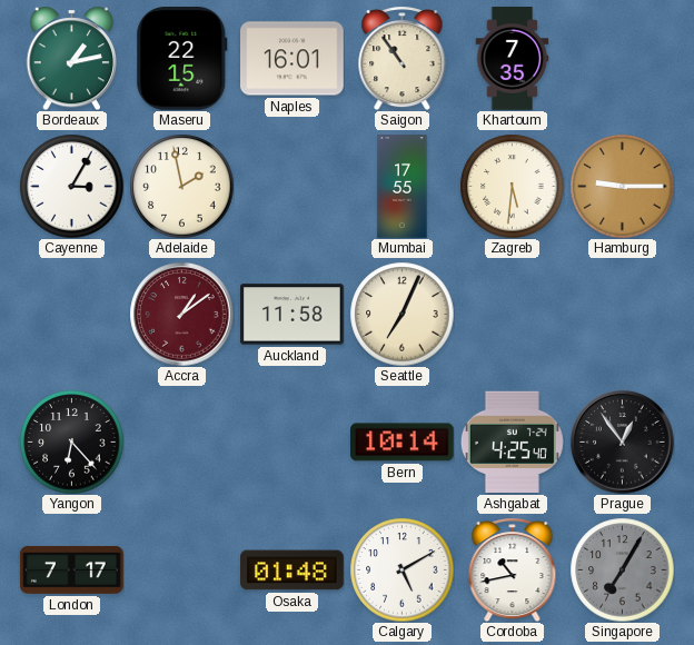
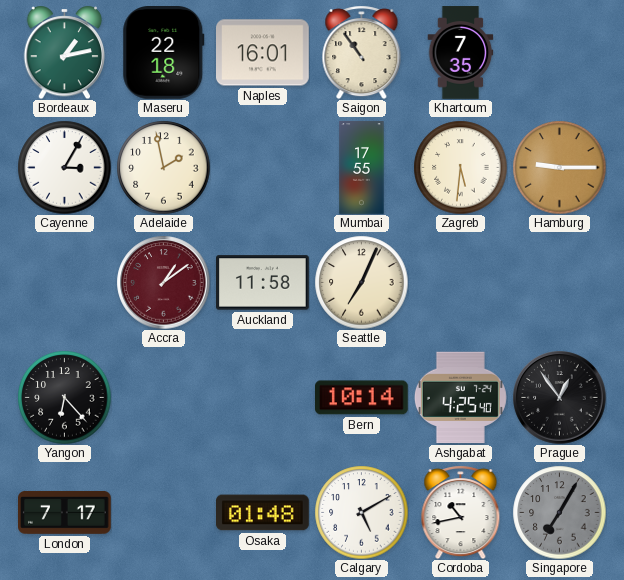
Maseru: 22:15 -> 22:18
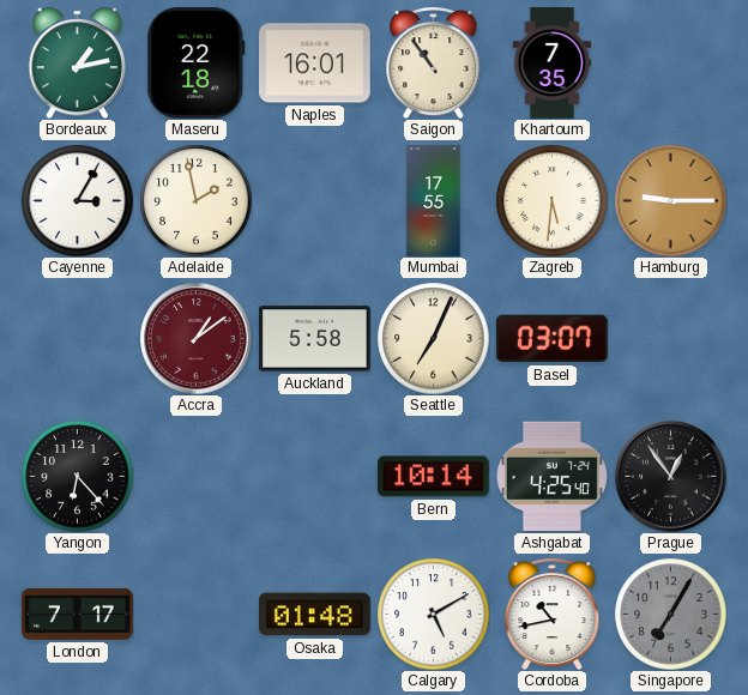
Auckland: 11:58 -> 5:58
Basel: none -> 03:07
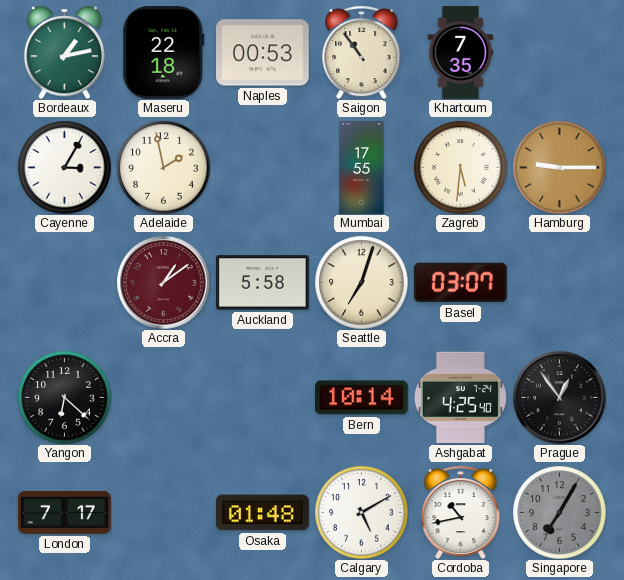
Naples: 16:01 -> 00:53
Seattle: 7:04 -> 7:03
Yangon: 6:23 -> 6:22
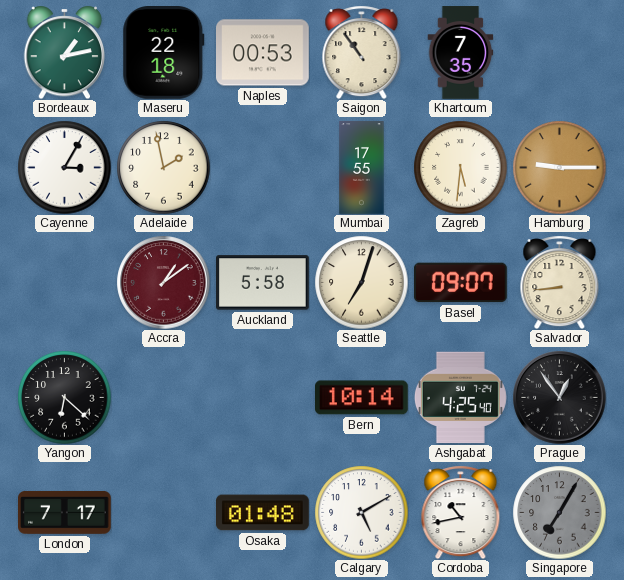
Basel: 03:07 -> 09:07
Salvador: none -> 8:44
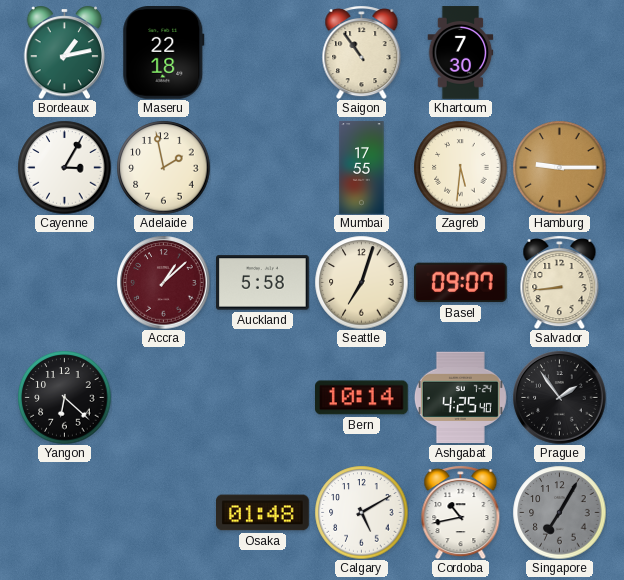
Naples: 00:53 -> none
Khartoum: 7:35 -> 7:30
Accra: 1:09 -> 1:08
Prague: 12:54 -> 1:54
London: 7:17 -> none
